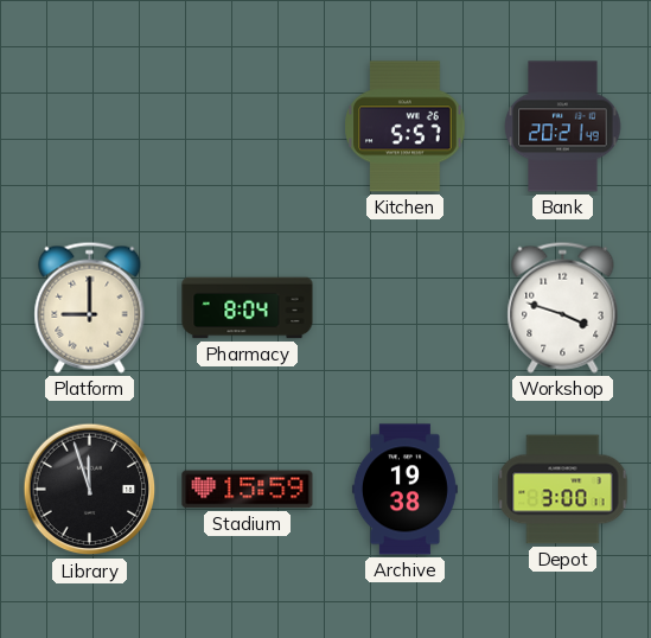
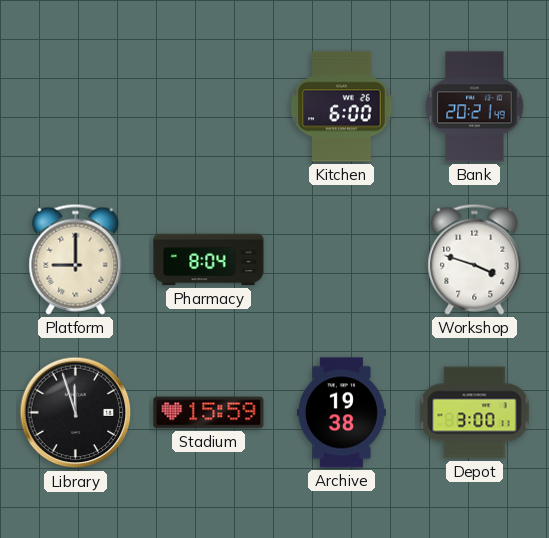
Kitchen: 5:57 -> 6:00
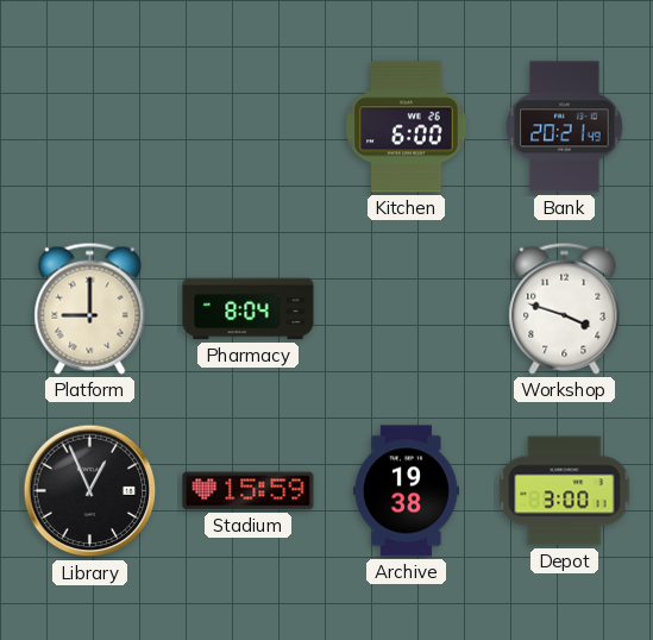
Library: 11:57 -> 12:56
